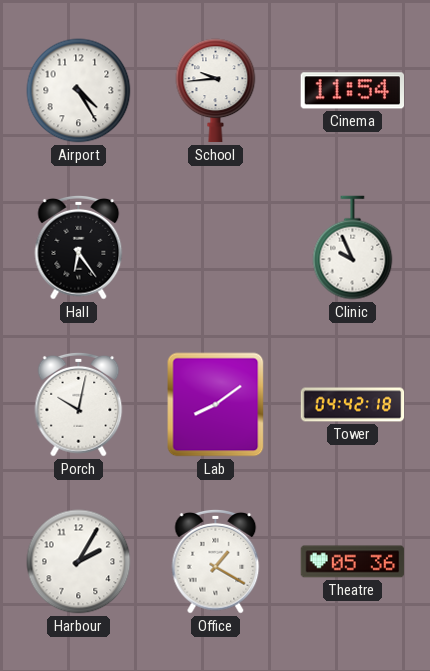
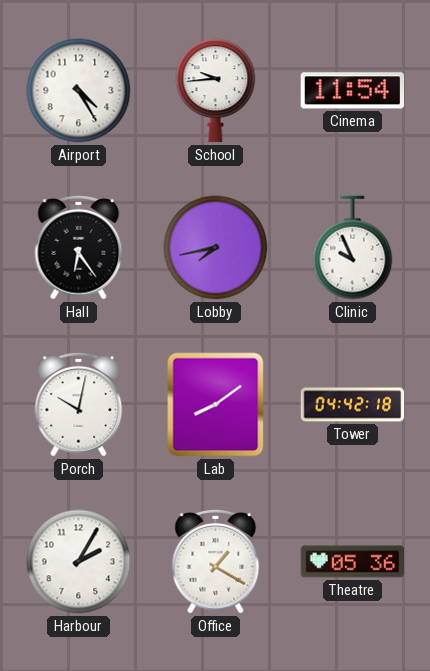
Lobby: none -> 7:43
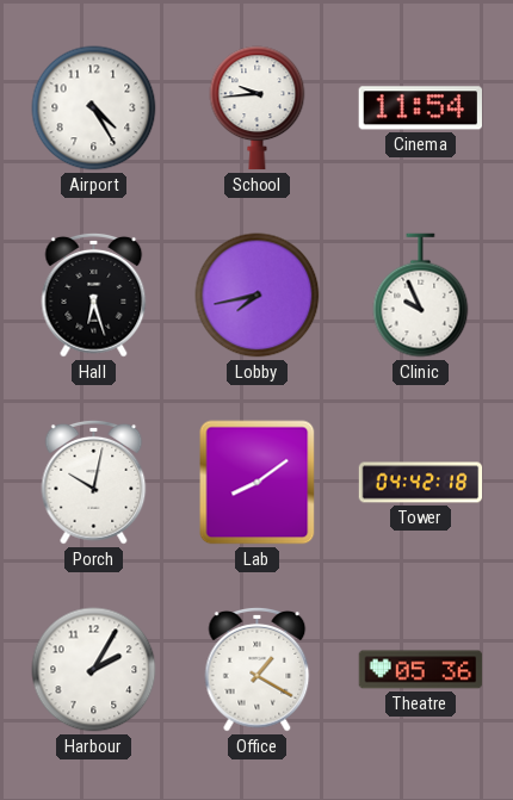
Hall: 6:24 -> 6:27
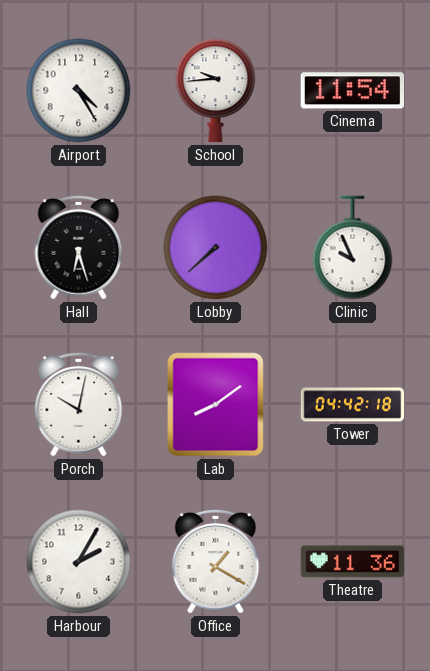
Lobby: 7:43 -> 7:38
Theatre: 05:36 -> 11:36
